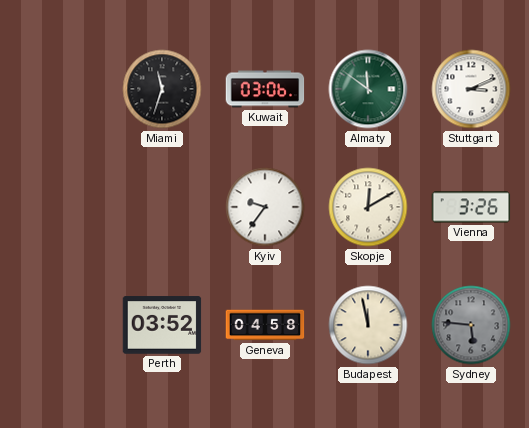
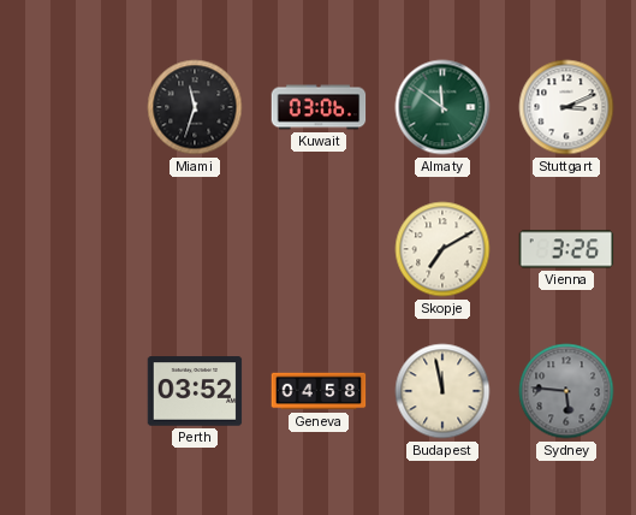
Kyiv: 9:36 -> none
Skopje: 12:10 -> 7:10
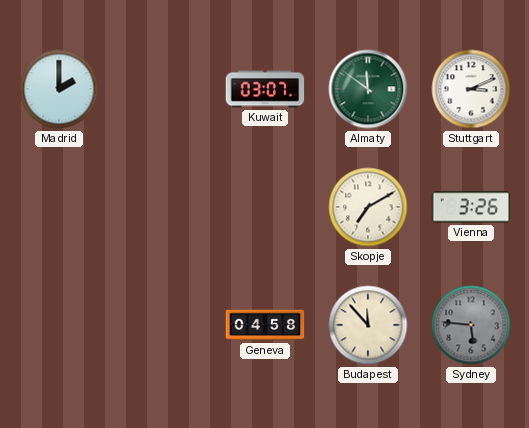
Madrid: none -> 2:00
Miami: 11:33 -> none
Kuwait: 03:06 -> 03:07
Perth: 03:52 -> none
Budapest: 11:58 -> 11:53
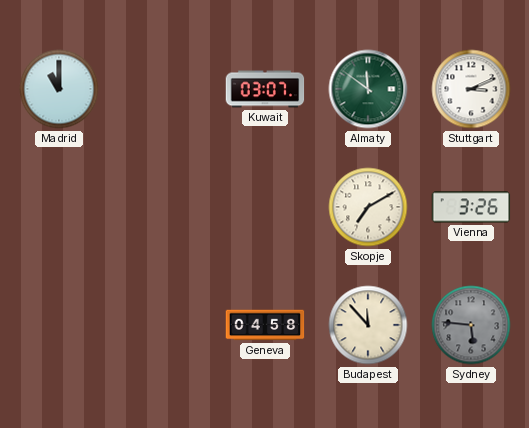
Madrid: 2:00 -> 11:00
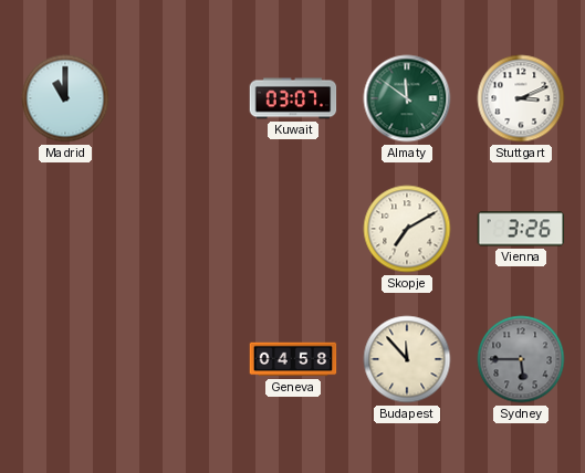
Sydney: 5:46 -> 5:45
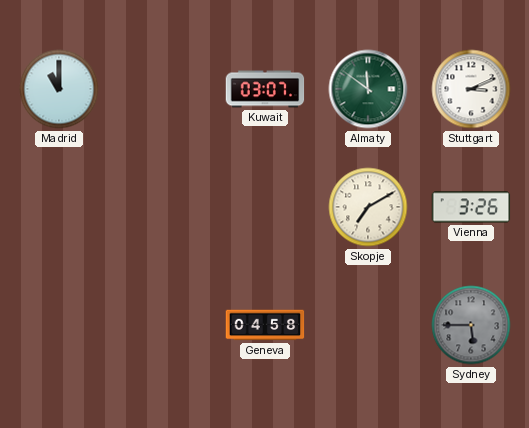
Budapest: 11:53 -> none
